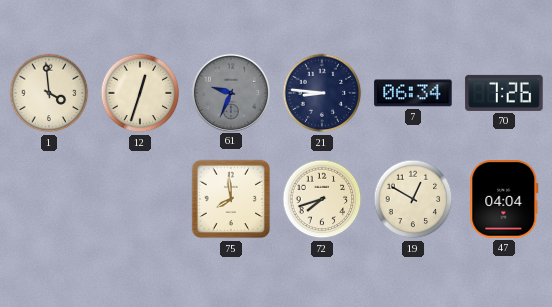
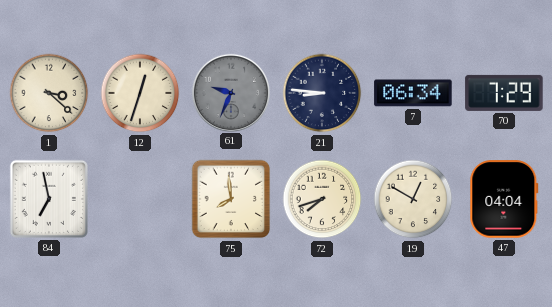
1: 3:59 -> 3:22
70: 7:26 -> 7:29
84: none -> 6:58
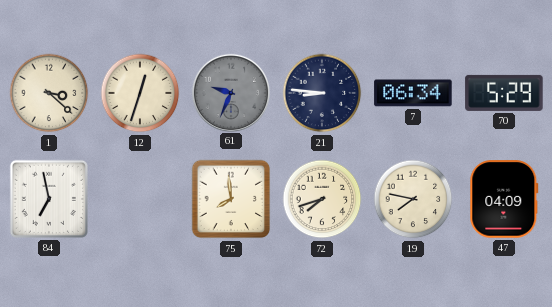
70: 7:29 -> 5:29
19: 12:50 -> 7:47
47: 04:04 -> 04:09
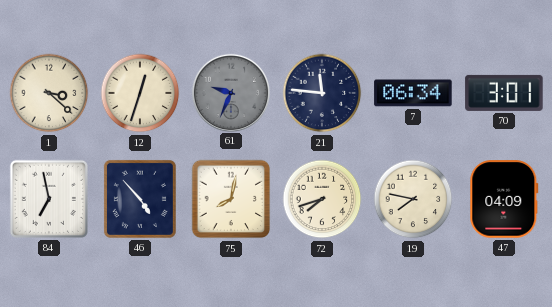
21: 8:46 -> 11:46
70: 5:29 -> 3:01
46: none -> 4:53
75: 7:59 -> 8:02
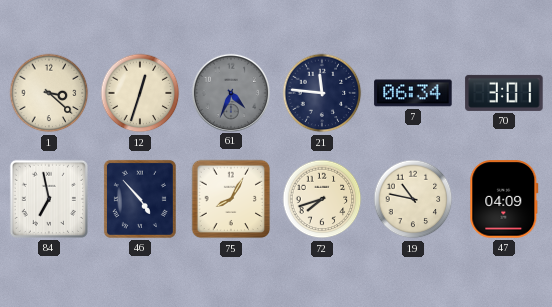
61: 9:34 -> 4:34
75: 8:02 -> 8:05
19: 7:47 -> 10:47
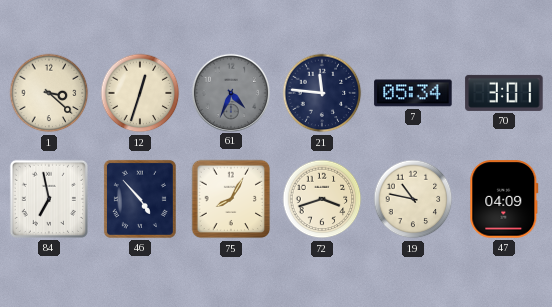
7: 06:34 -> 05:34
72: 7:42 -> 3:42
